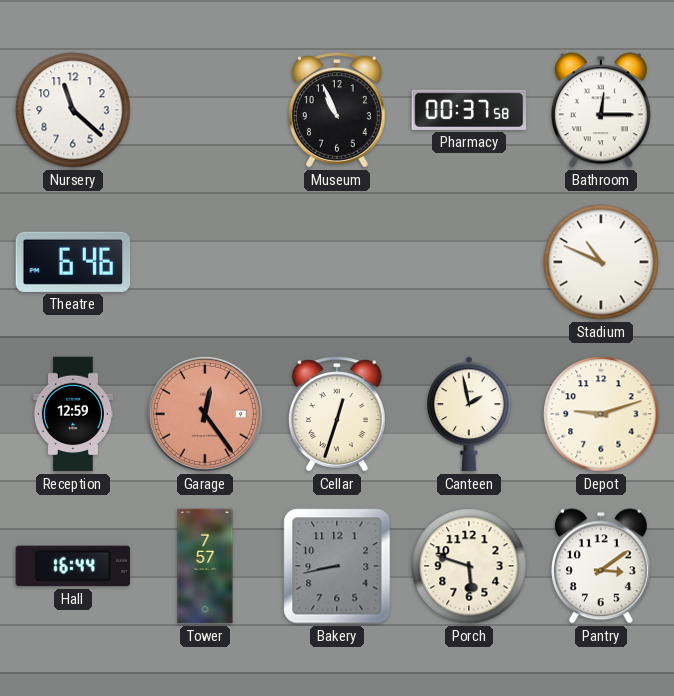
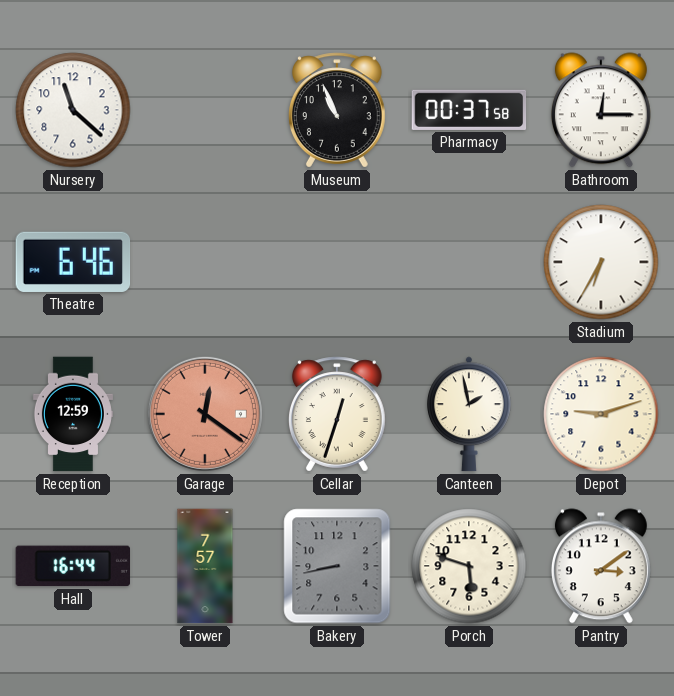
Stadium: 10:49 -> 6:35
Garage: 12:24 -> 12:21
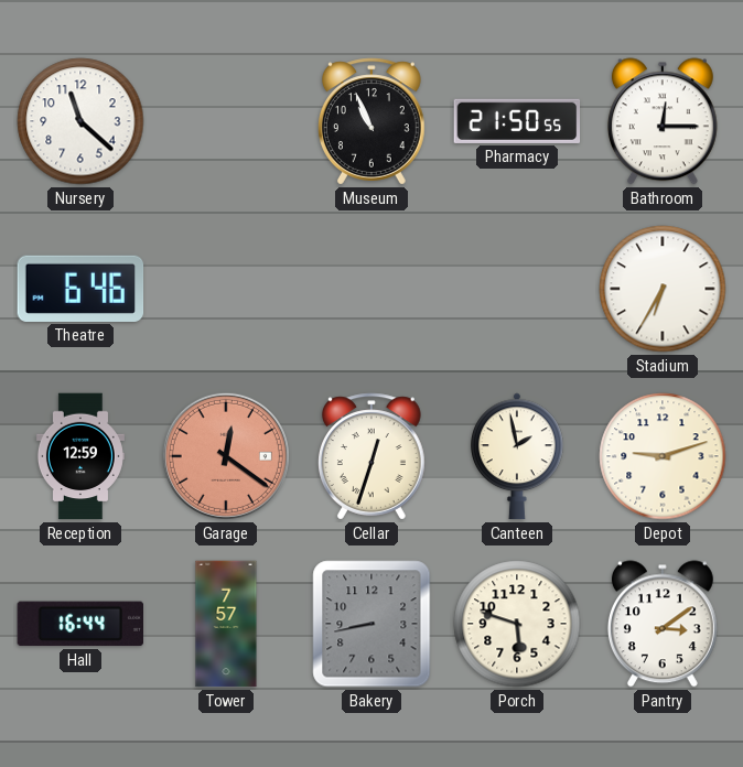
Pharmacy: 00:37 -> 21:50
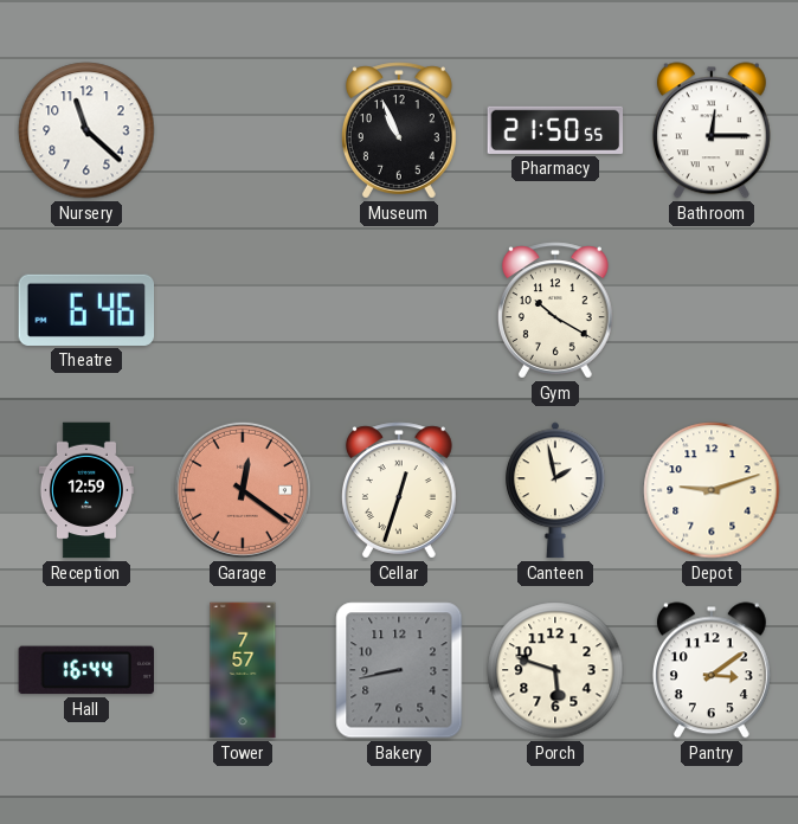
Gym: none -> 10:20
Stadium: 6:35 -> none
